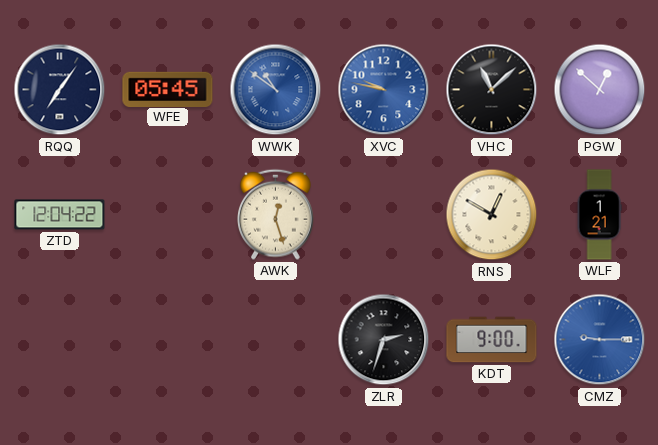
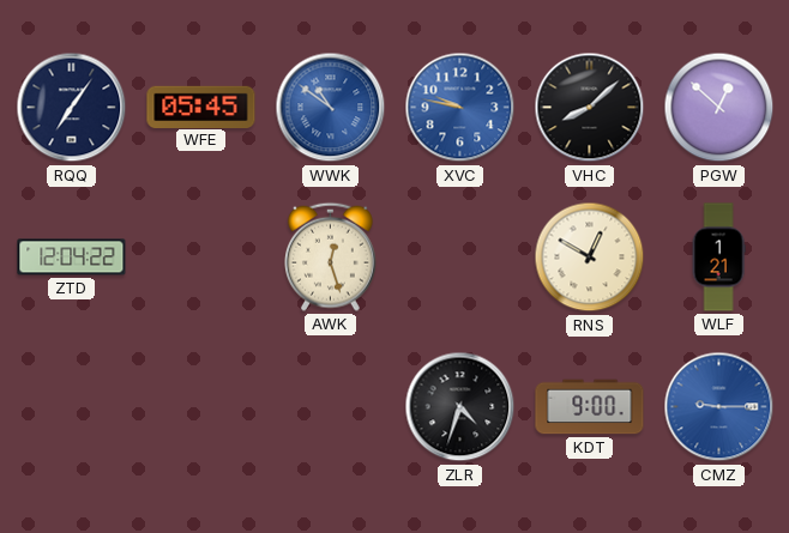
VHC: 11:08 -> 8:08
ZLR: 2:33 -> 4:33
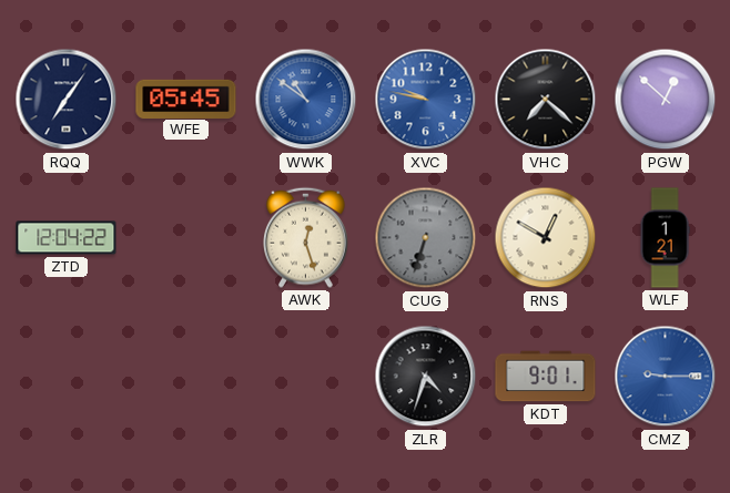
VHC: 8:08 -> 7:22
CUG: none -> 6:33
KDT: 9:00 -> 9:01
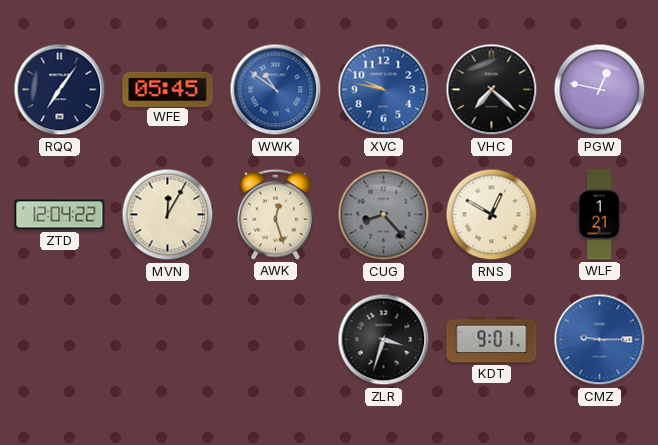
PGW: 12:52 -> 12:47
MVN: none -> 12:05
CUG: 6:33 -> 8:23
ZLR: 4:33 -> 3:33
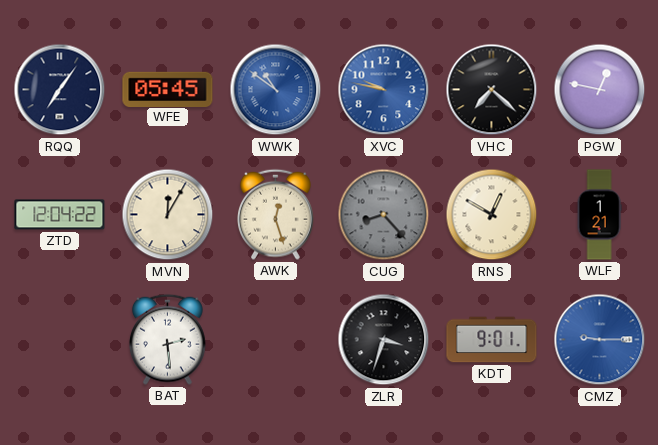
BAT: none -> 2:29
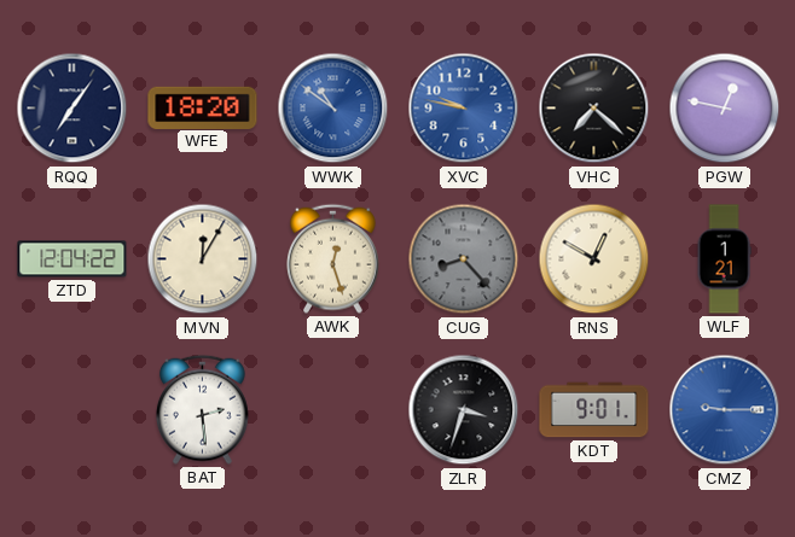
WFE: 05:45 -> 18:20
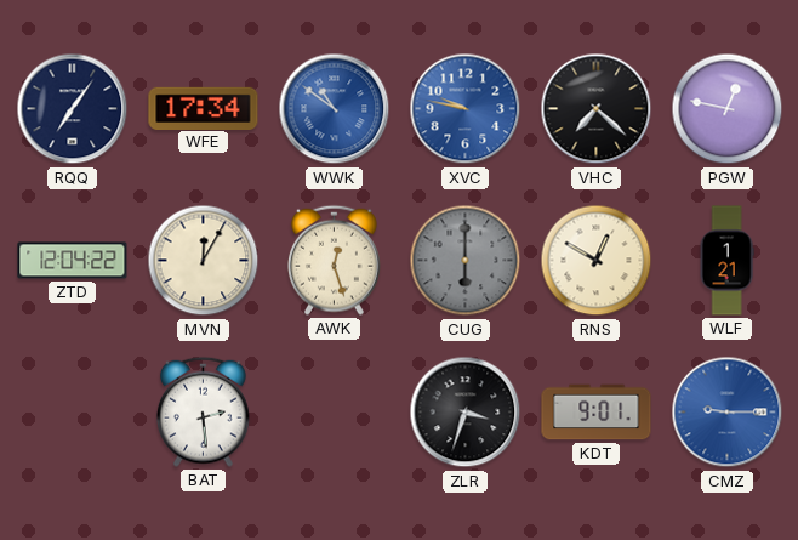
WFE: 18:20 -> 17:34
CUG: 8:23 -> 6:00
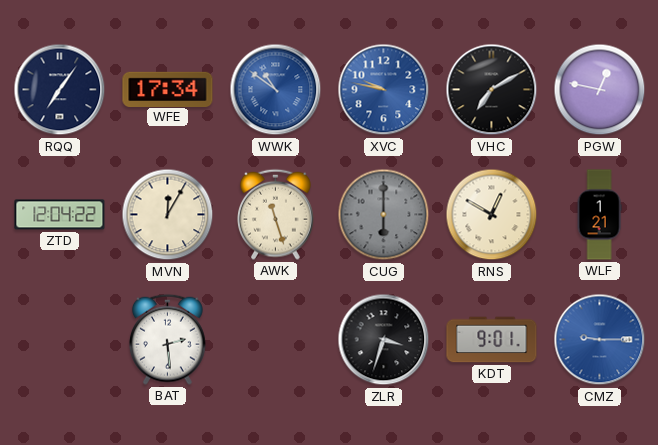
VHC: 7:22 -> 7:10
AWK: 12:27 -> 11:27
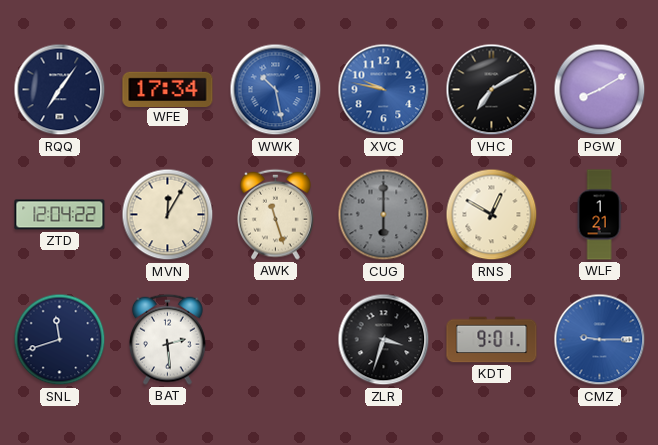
WWK: 10:51 -> 10:28
PGW: 12:47 -> 8:10
SNL: none -> 11:42
